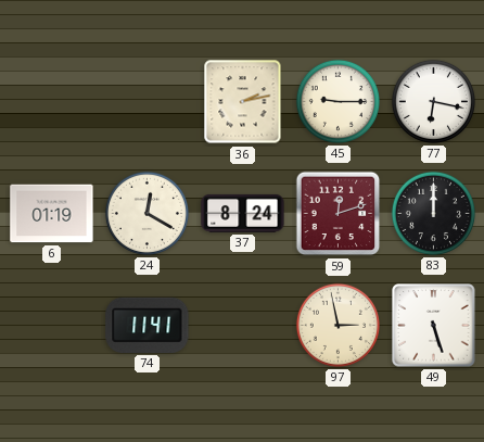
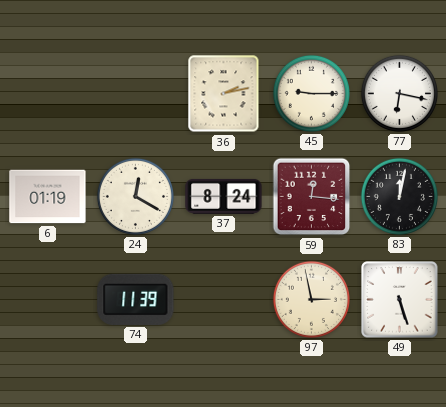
59: 12:12 -> 12:16
83: 12:00 -> 12:02
74: 11:41 -> 11:39
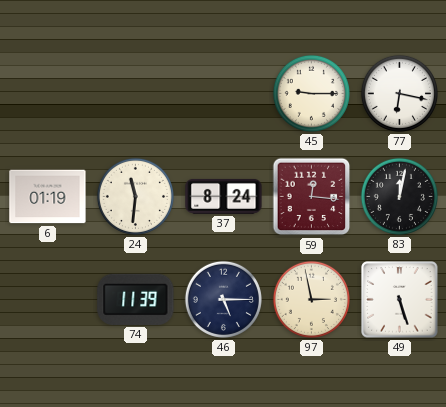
36: 2:13 -> none
24: 12:20 -> 11:31
46: none -> 5:15
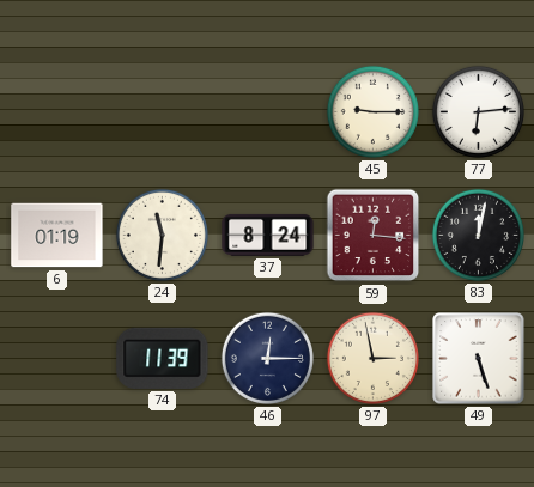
77: 6:17 -> 6:14
46: 5:15 -> 12:15
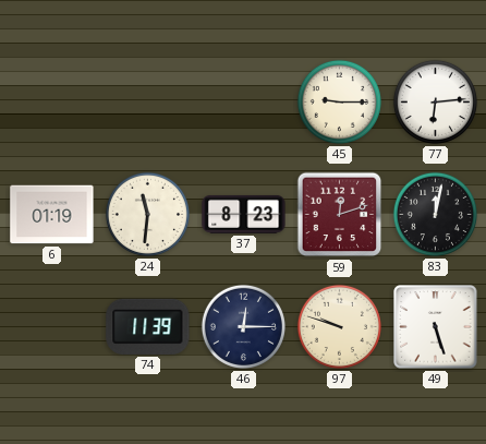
37: 8:24 -> 8:23
59: 12:16 -> 12:12
97: 2:58 -> 9:48
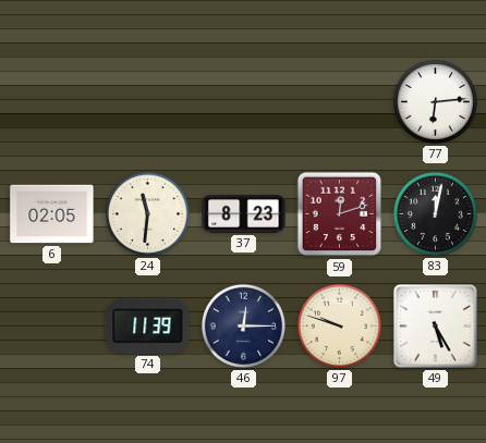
45: 9:15 -> none
6: 01:19 -> 02:05
49: 5:27 -> 5:25
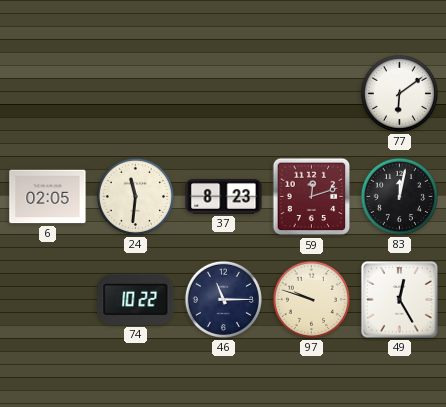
77: 6:14 -> 6:09
74: 11:39 -> 10:22
46: 12:15 -> 11:15
49: 5:25 -> 12:25
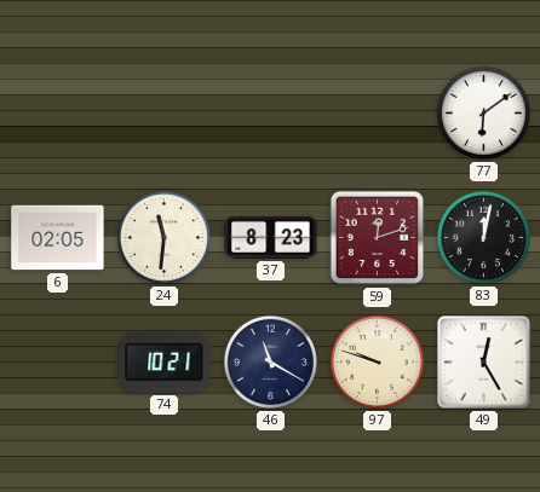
74: 10:22 -> 10:21
46: 11:15 -> 11:20
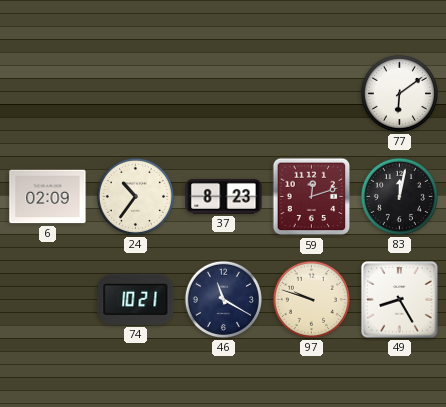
6: 02:05 -> 02:09
24: 11:31 -> 10:36
49: 12:25 -> 8:25
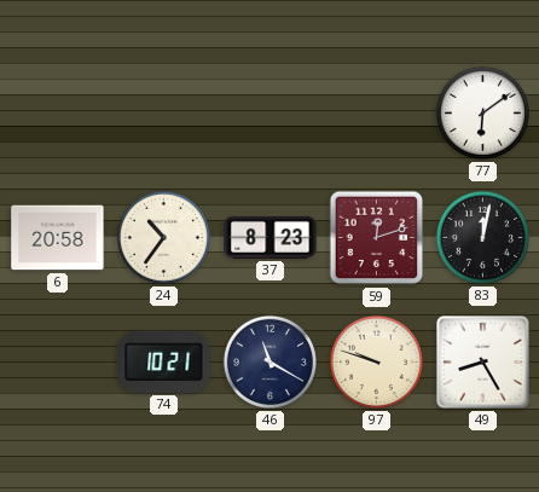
6: 02:09 -> 20:58
